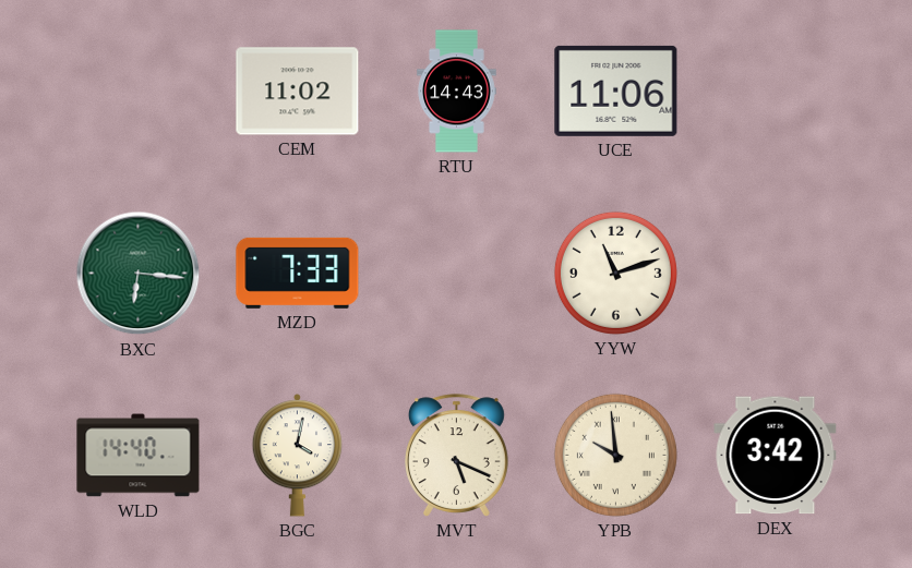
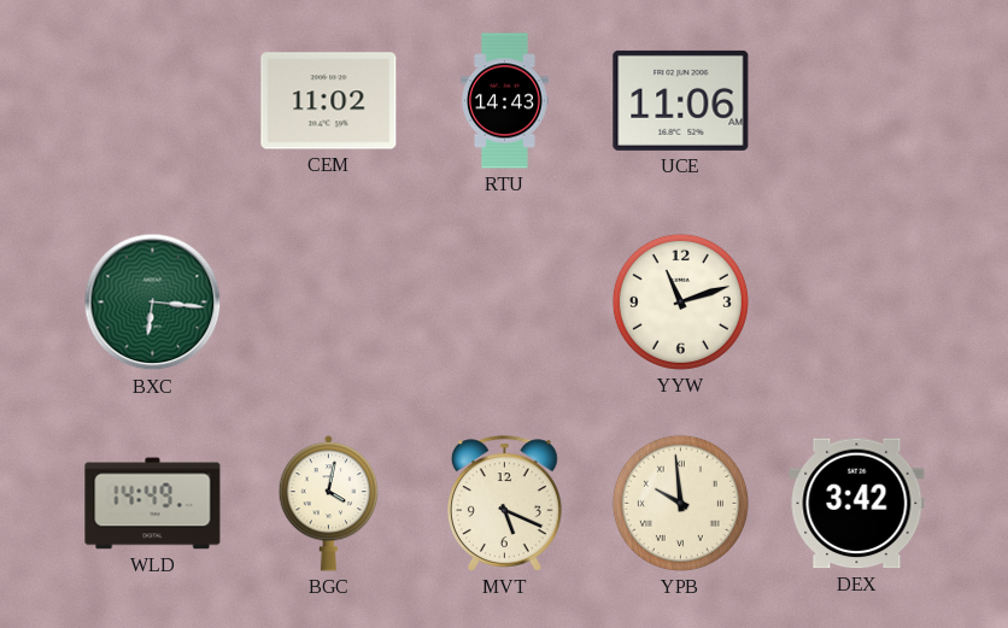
MZD: 7:33 -> none
WLD: 14:40 -> 14:49
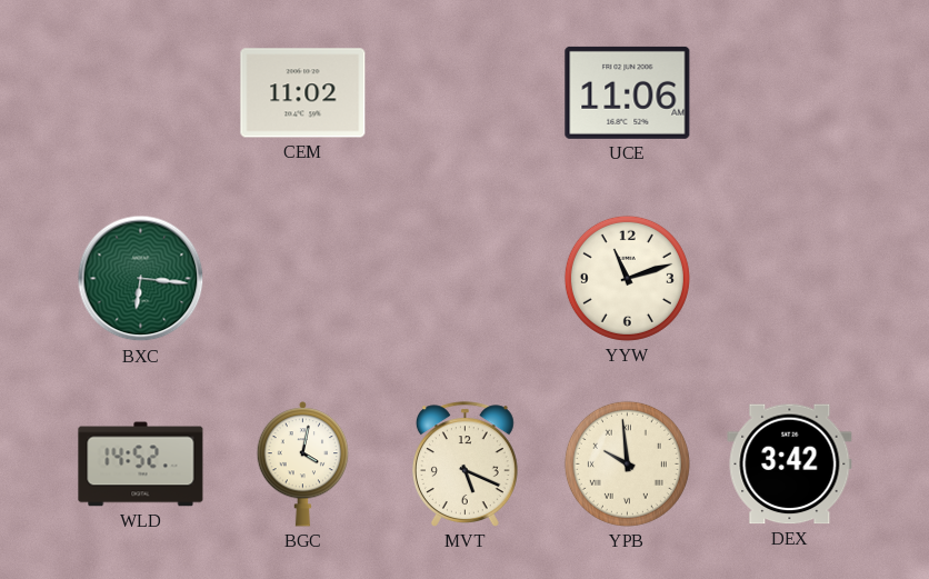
RTU: 14:43 -> none
WLD: 14:49 -> 14:52
